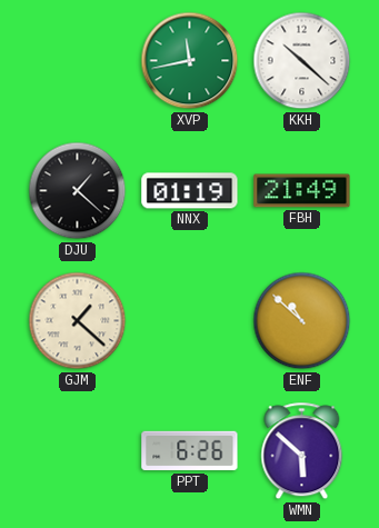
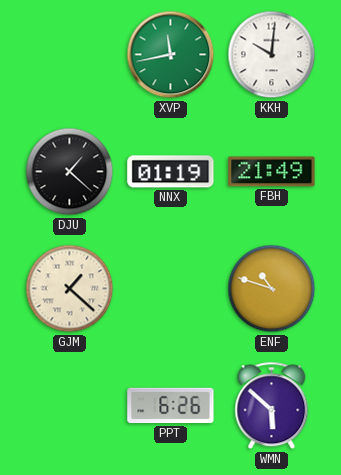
KKH: 10:22 -> 10:01
ENF: 10:52 -> 10:48
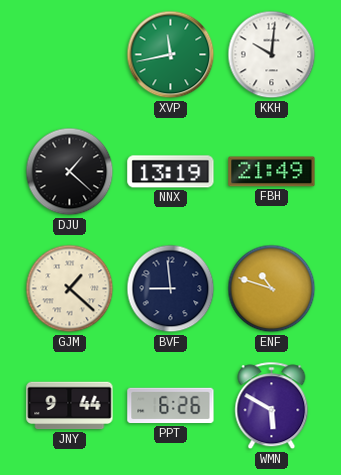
NNX: 01:19 -> 13:19
BVF: none -> 8:59
JNY: none -> 9:44
WMN: 5:52 -> 5:50
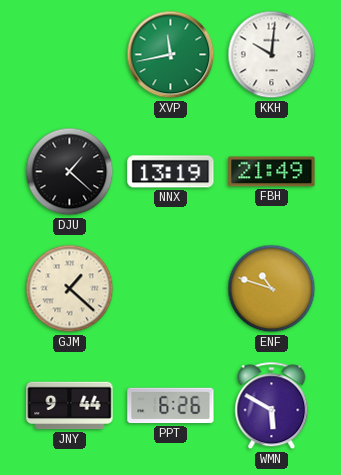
BVF: 8:59 -> none
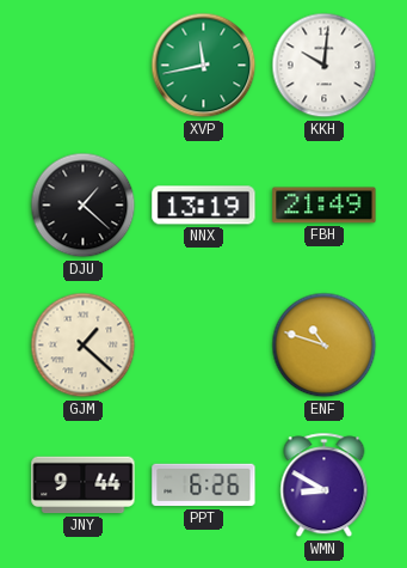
WMN: 5:50 -> 8:50
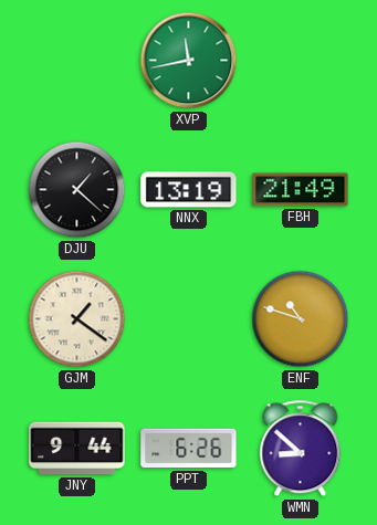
KKH: 10:01 -> none
GJM: 1:22 -> 1:21
WMN: 8:50 -> 8:52
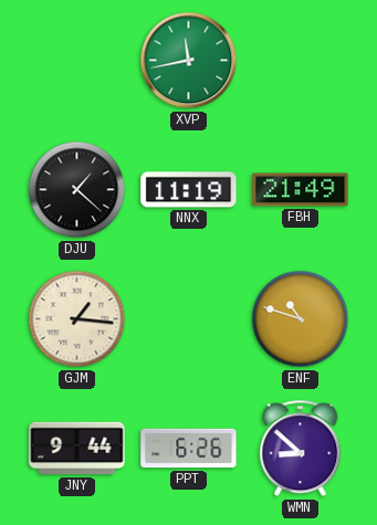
NNX: 13:19 -> 11:19
GJM: 1:21 -> 1:16
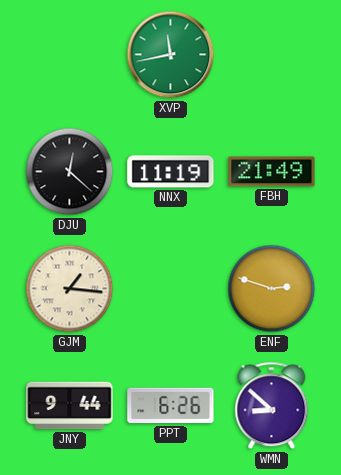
DJU: 1:22 -> 12:22
ENF: 10:48 -> 2:48
